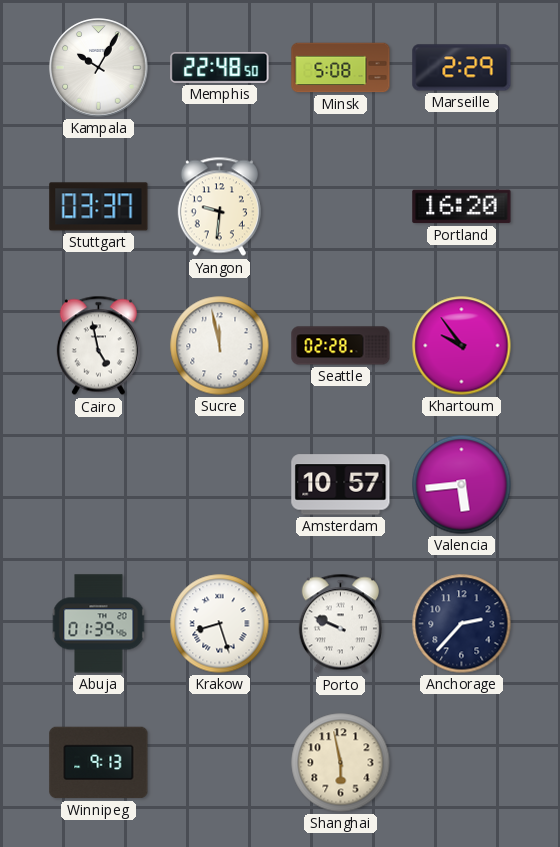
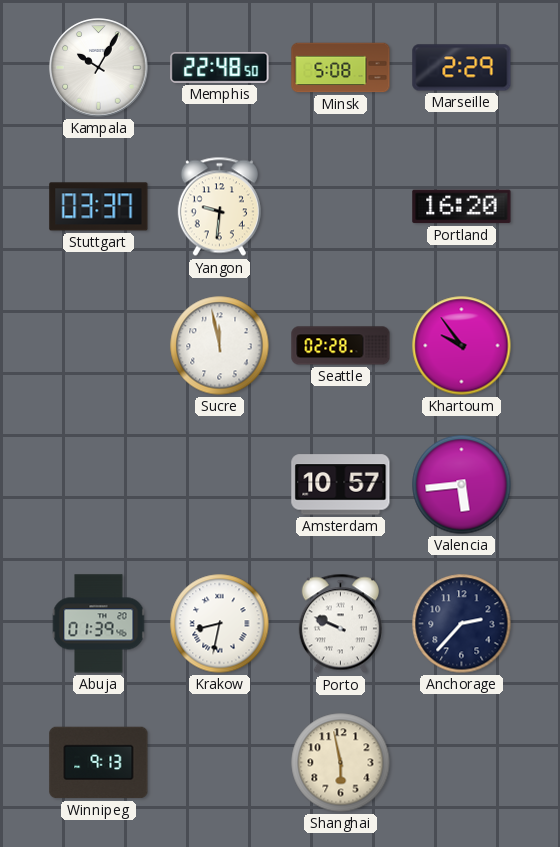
Cairo: 4:58 -> none
Krakow: 8:27 -> 8:32
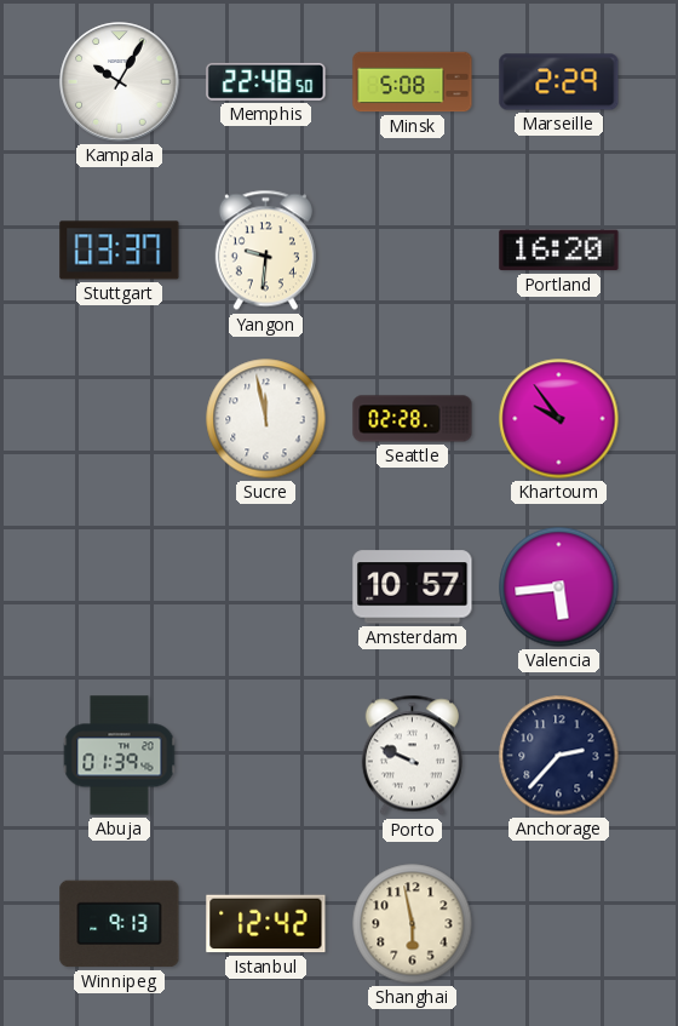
Krakow: 8:32 -> none
Istanbul: none -> 12:42
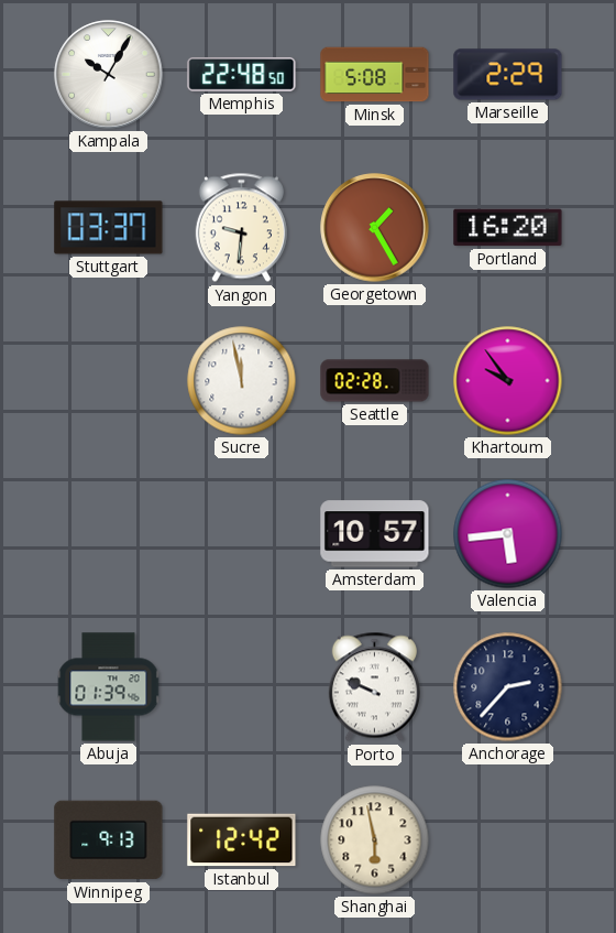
Georgetown: none -> 1:25
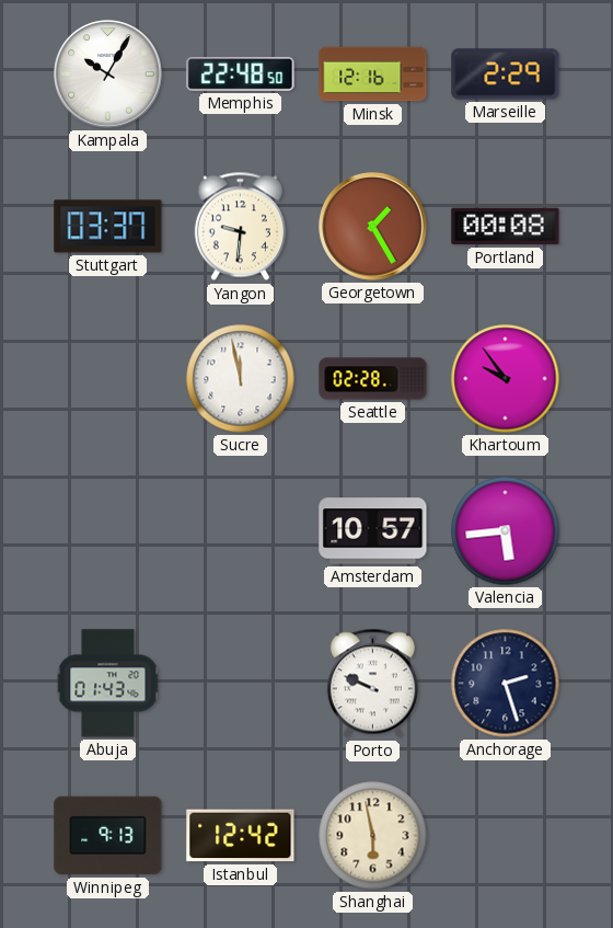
Minsk: 5:08 -> 12:16
Portland: 16:20 -> 00:08
Abuja: 01:39 -> 01:43
Anchorage: 2:37 -> 2:27
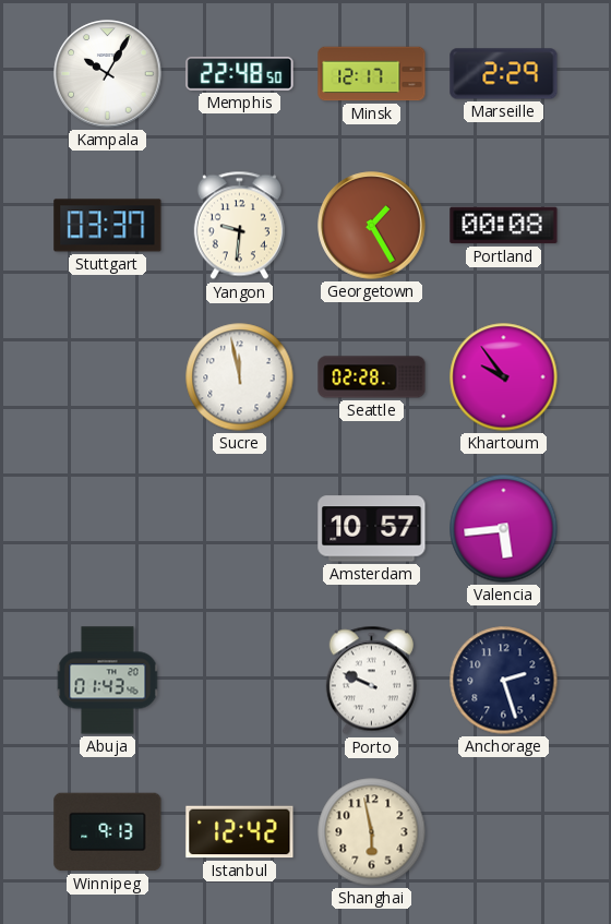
Minsk: 12:16 -> 12:17
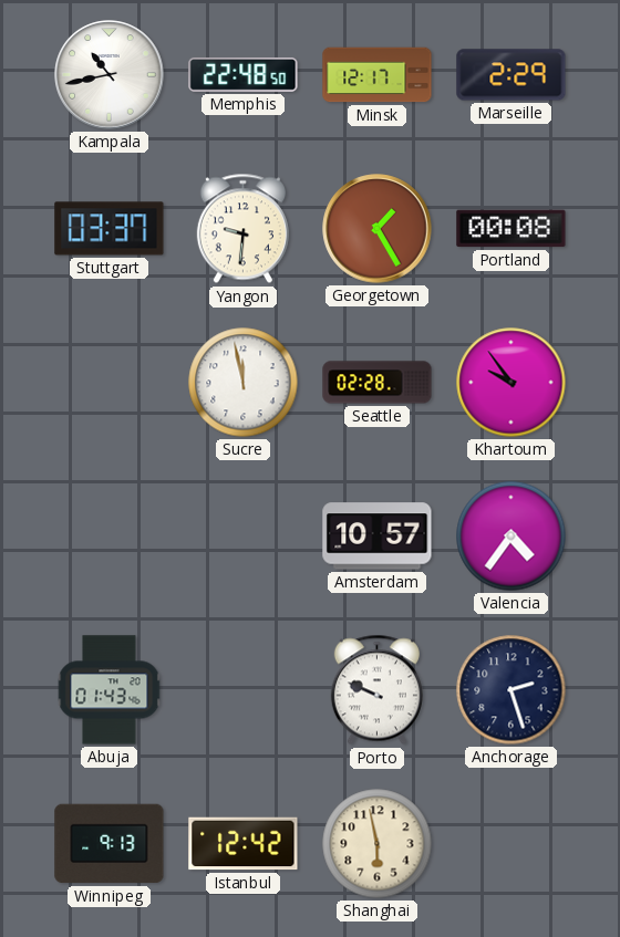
Kampala: 10:05 -> 10:43
Valencia: 5:44 -> 4:36
